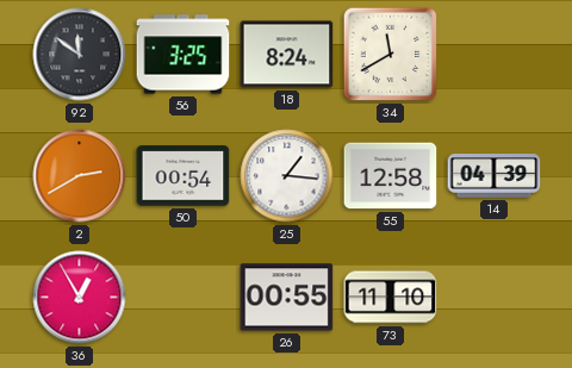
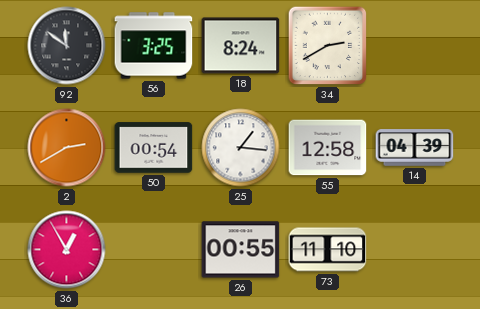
34: 11:40 -> 2:40
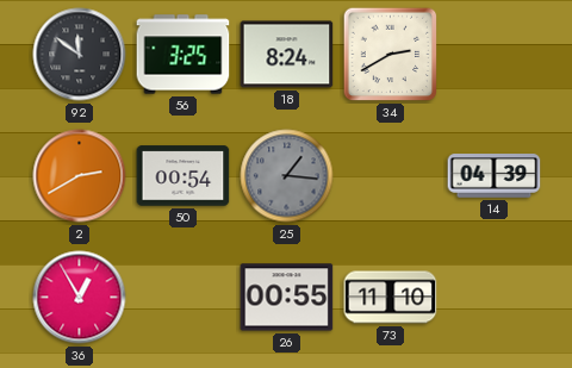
25 dial: white -> grey
55: 12:58 -> none
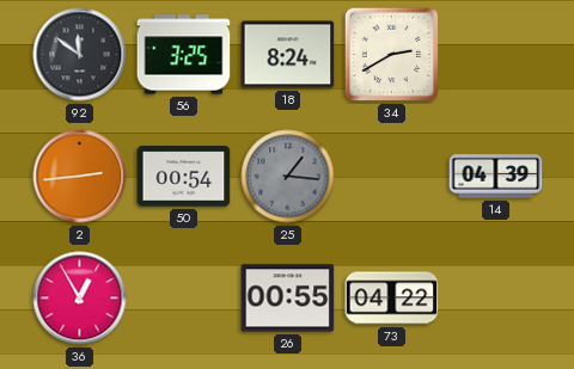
2: 2:40 -> 2:44
73: 11:10 -> 04:22
